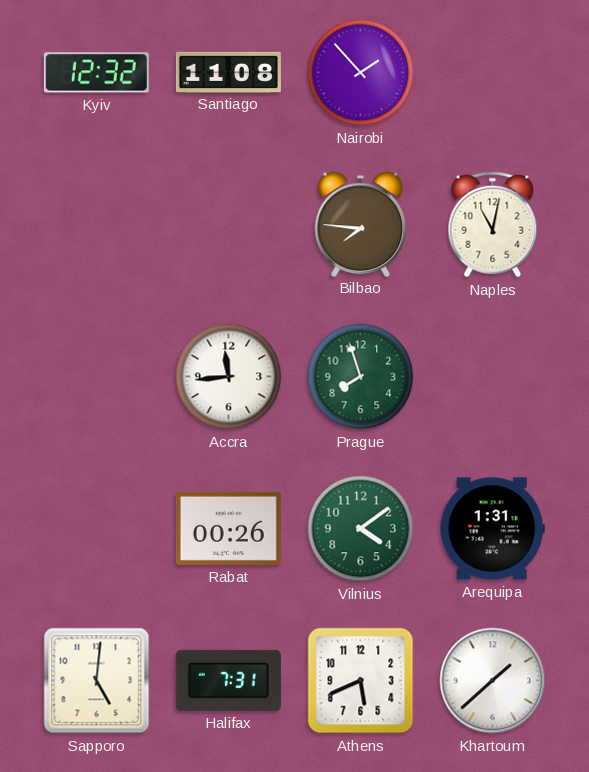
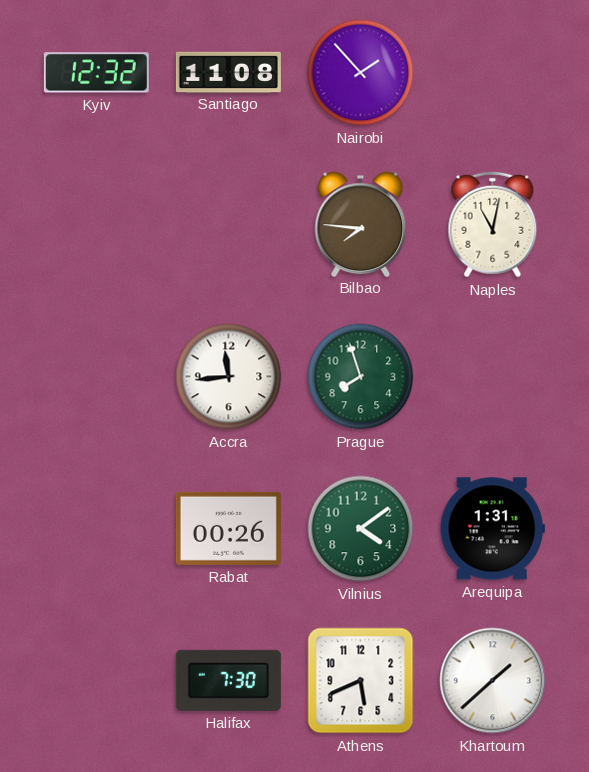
Sapporo: 5:01 -> none
Halifax: 7:31 -> 7:30
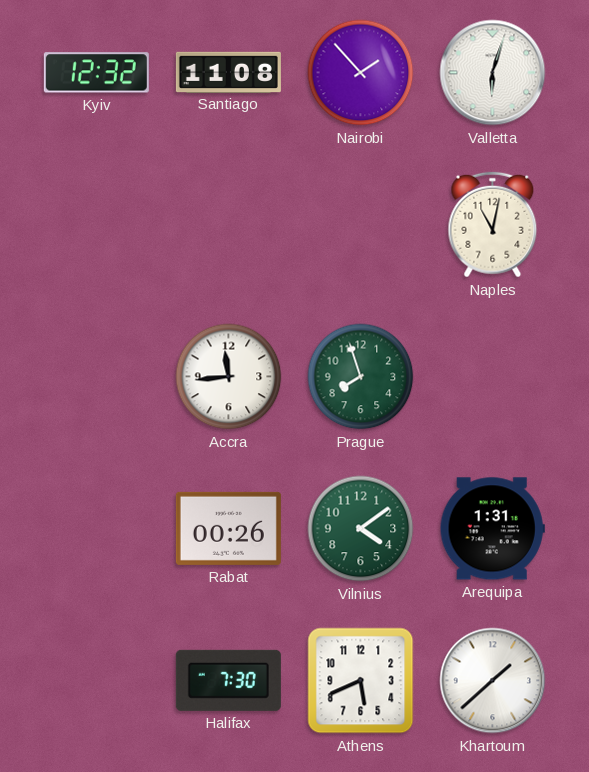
Valletta: none -> 6:03
Bilbao: 7:46 -> none
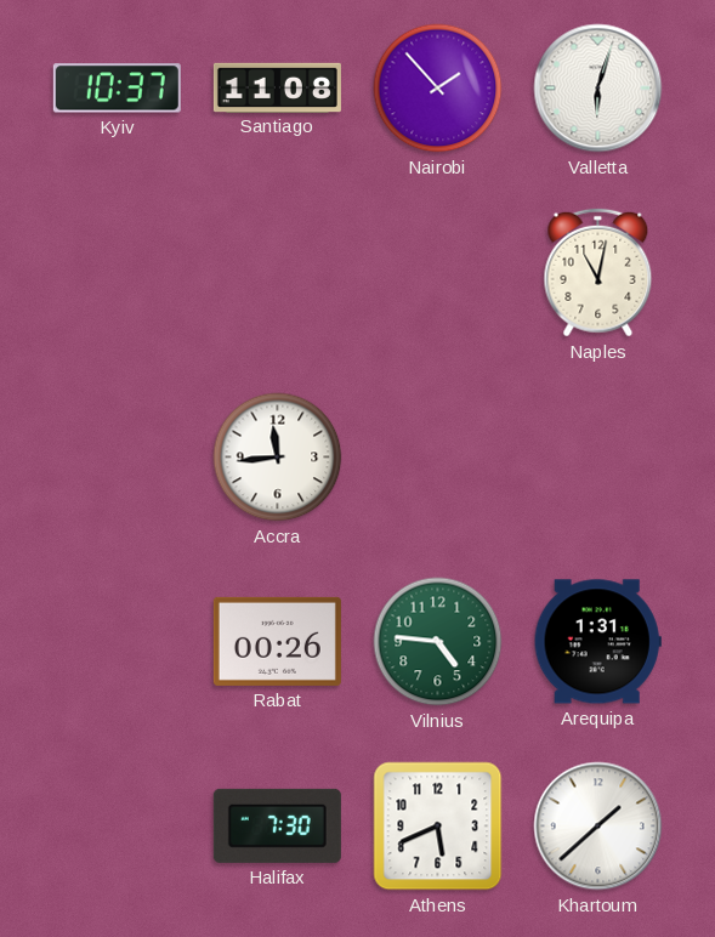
Kyiv: 12:32 -> 10:37
Prague: 7:57 -> none
Vilnius: 4:09 -> 4:46
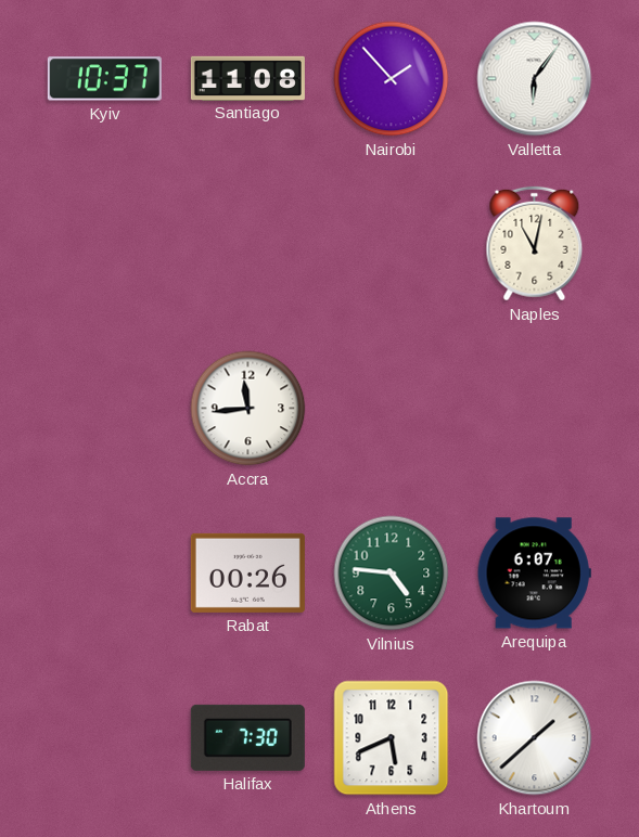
Valletta: 6:03 -> 6:06
Arequipa: 1:31 -> 6:07
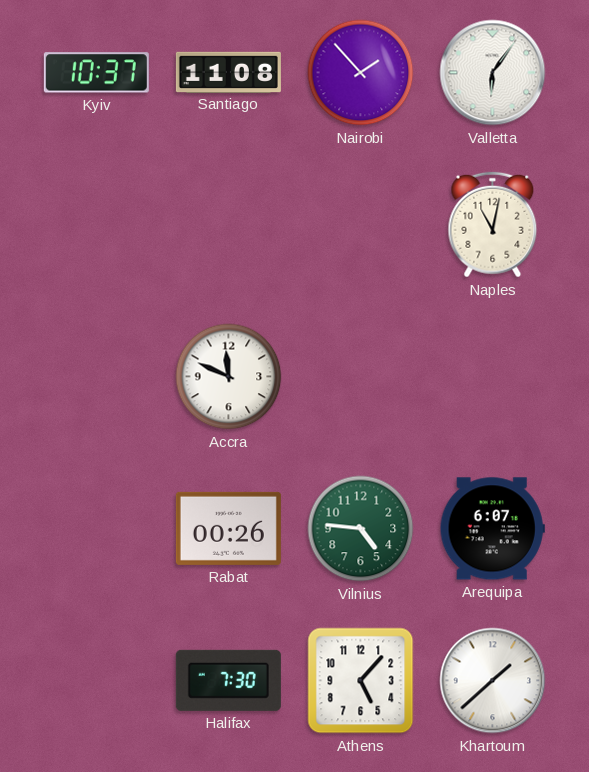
Accra: 11:44 -> 11:49
Athens: 5:41 -> 5:07
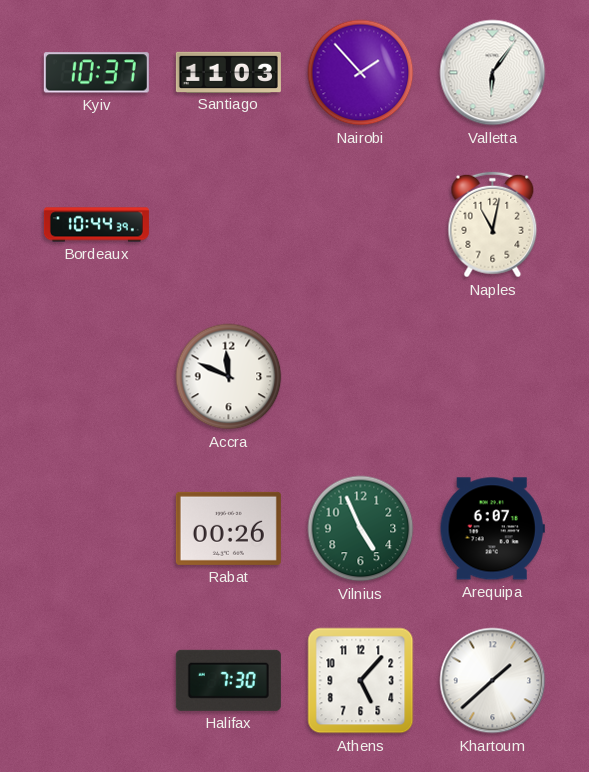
Santiago: 11:08 -> 11:03
Bordeaux: none -> 10:44
Vilnius: 4:46 -> 4:56
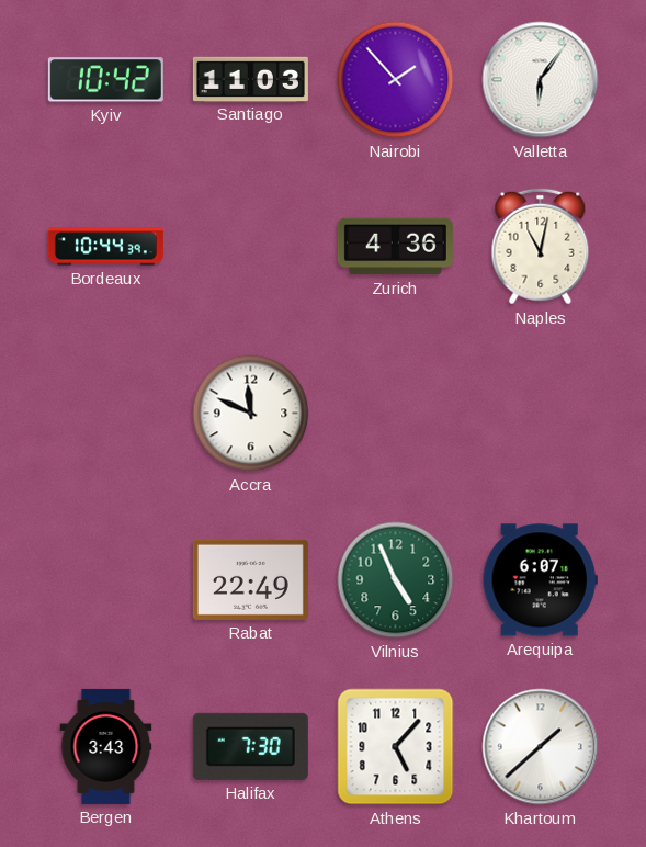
Kyiv: 10:37 -> 10:42
Zurich: none -> 4:36
Rabat: 00:26 -> 22:49
Bergen: none -> 3:43
